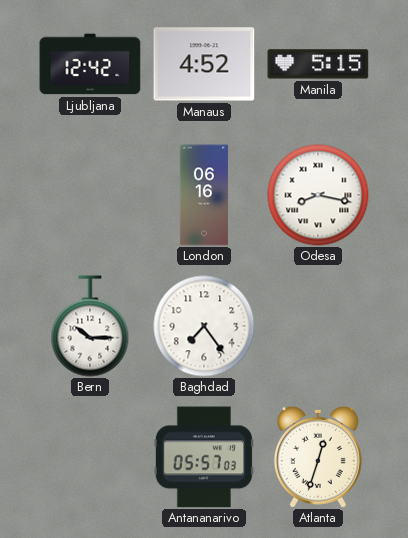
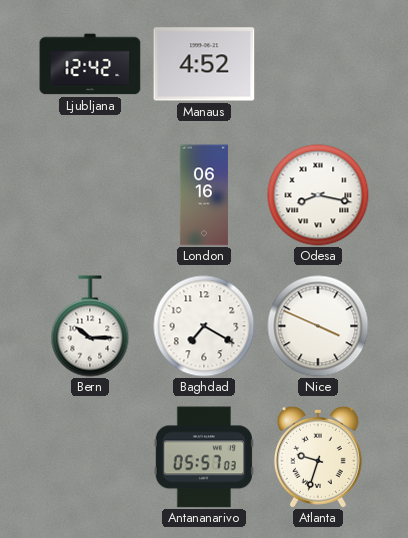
Manila: 5:15 -> none
Baghdad: 7:24 -> 7:20
Nice: none -> 3:49
Atlanta: 12:33 -> 9:33
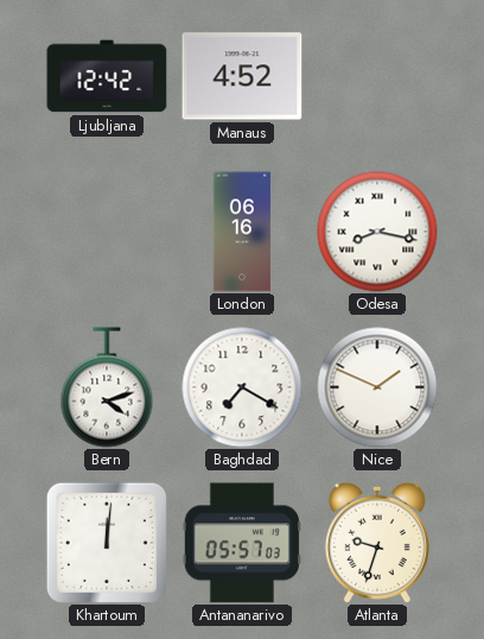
Bern: 10:15 -> 4:12
Nice: 3:49 -> 1:49
Khartoum: none -> 12:01
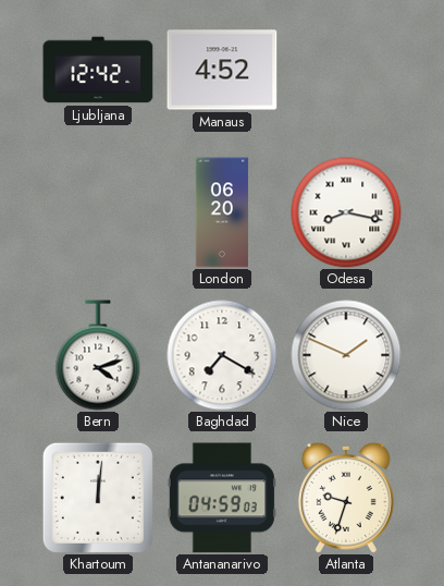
London: 06:16 -> 06:20
Antananarivo: 05:57 -> 04:59
